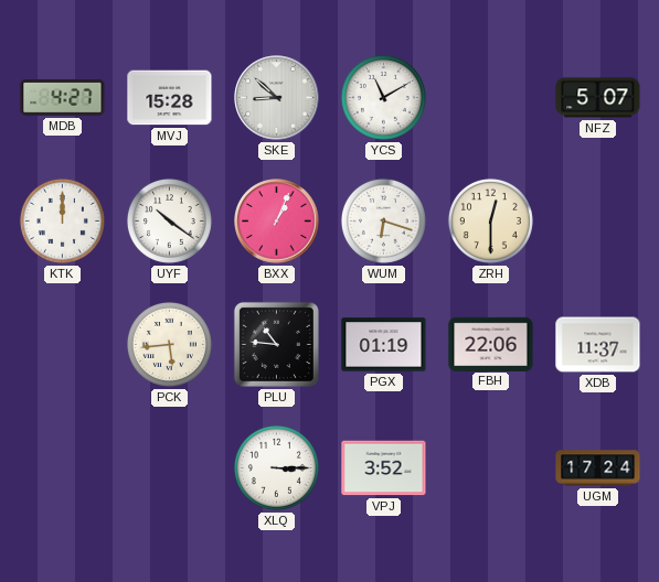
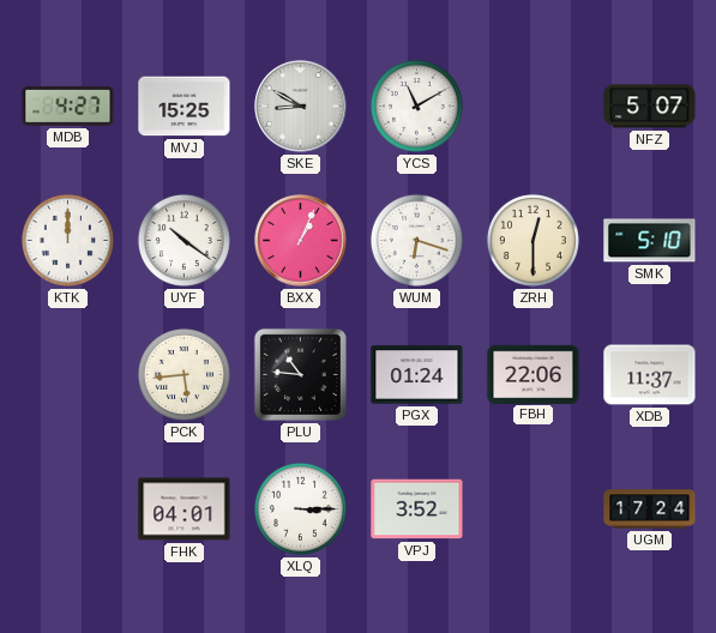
MVJ: 15:28 -> 15:25
SKE: 8:52 -> 8:50
SMK: none -> 5:10
PGX: 01:19 -> 01:24
FHK: none -> 04:01
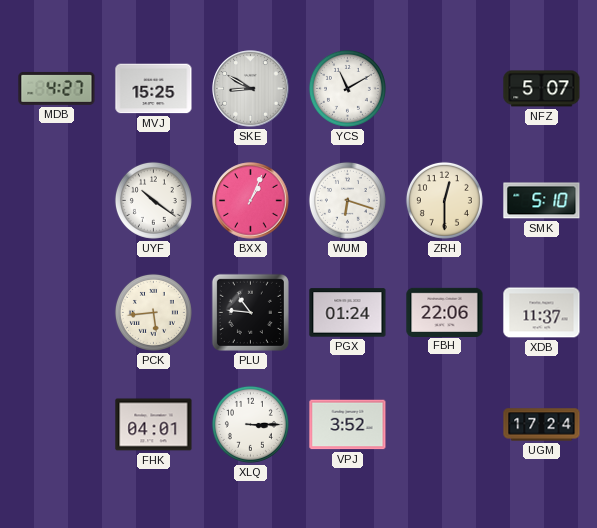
KTK: 12:00 -> none
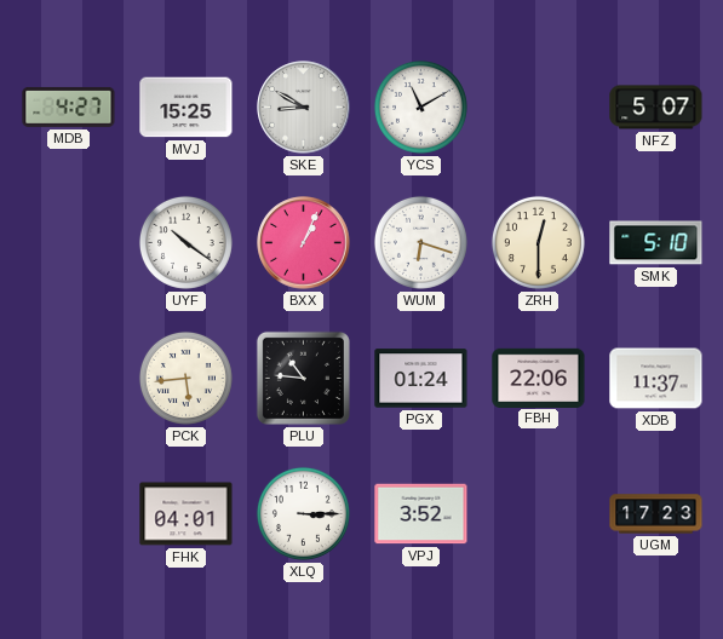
UGM: 17:24 -> 17:23
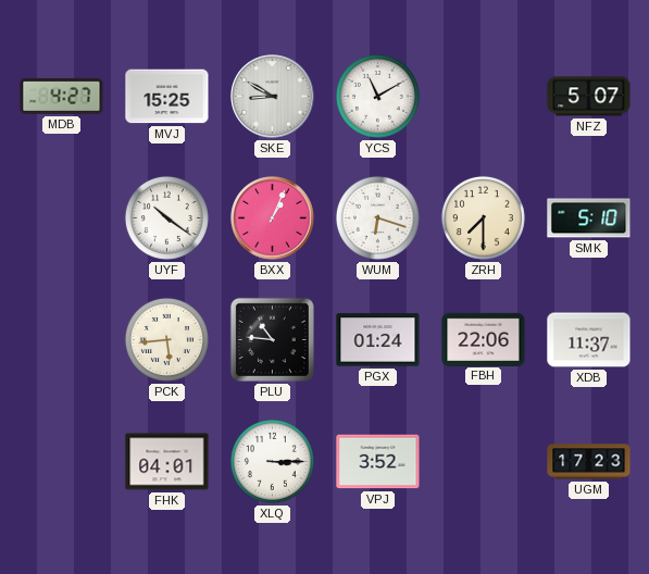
ZRH: 12:30 -> 7:30
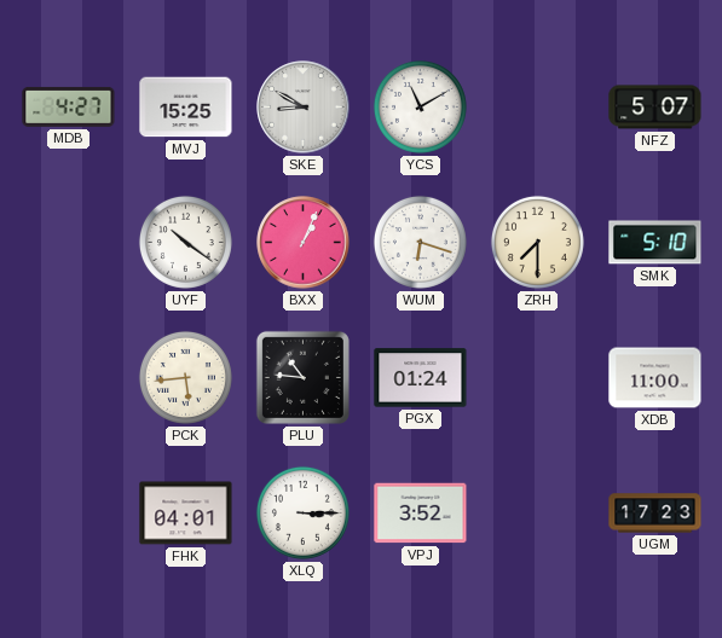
FBH: 22:06 -> none
XDB: 11:37 -> 11:00
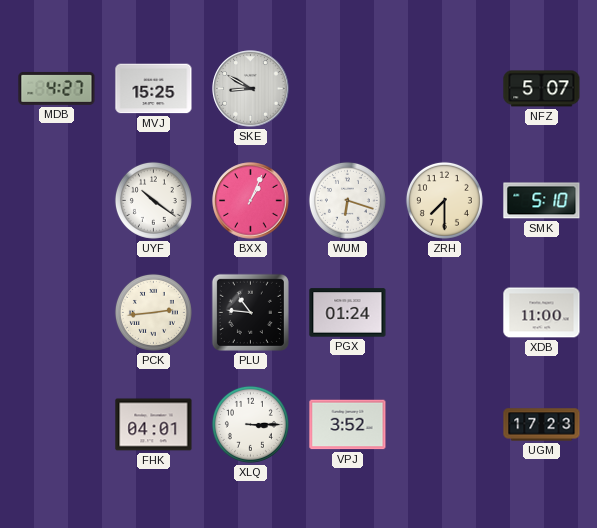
YCS: 11:10 -> none
PCK: 5:44 -> 2:44
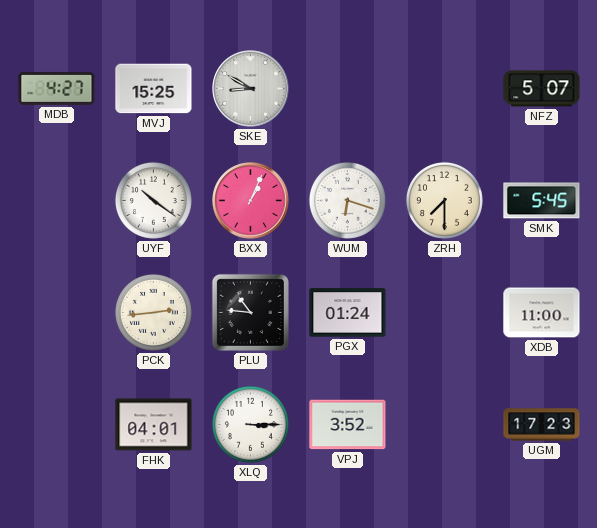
SMK: 5:10 -> 5:45
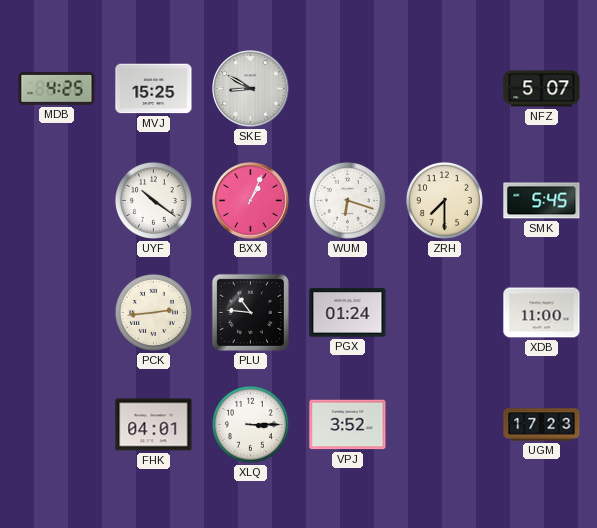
MDB: 4:27 -> 4:25
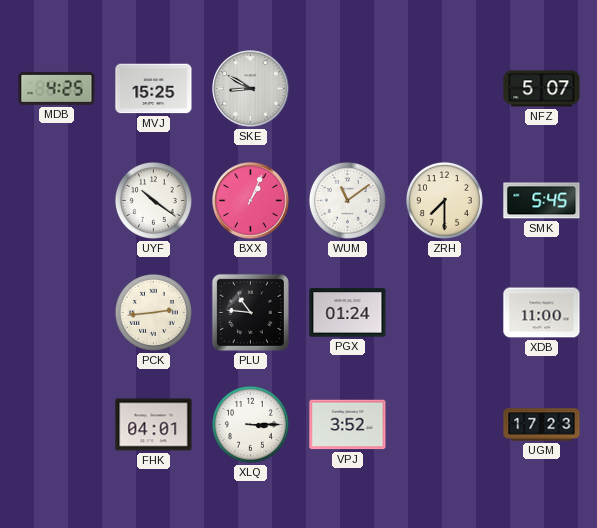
WUM: 6:18 -> 11:09
